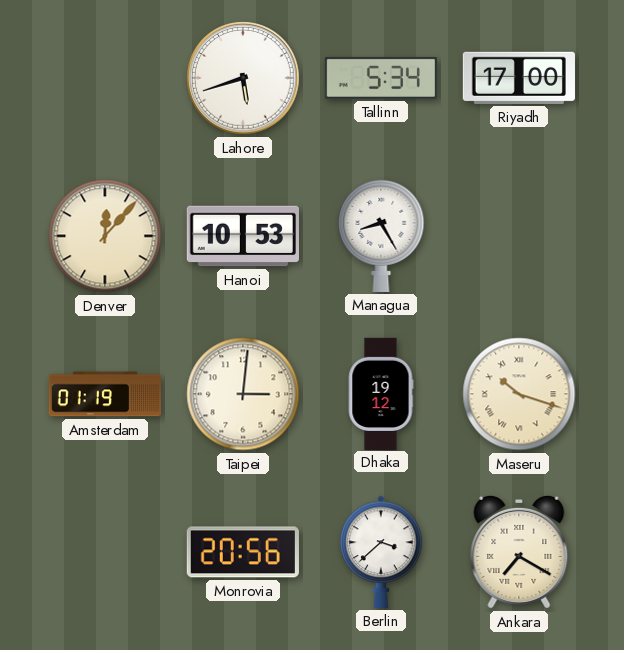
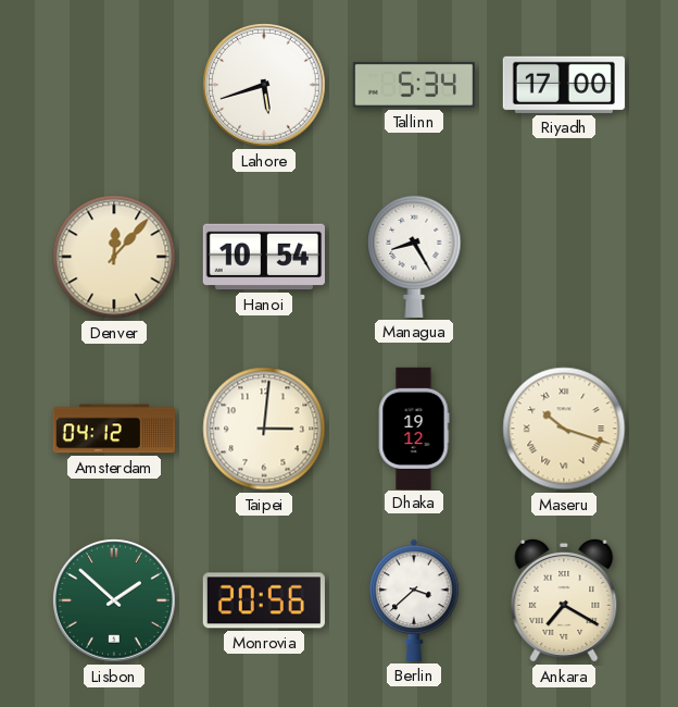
Hanoi: 10:53 -> 10:54
Amsterdam: 01:19 -> 04:12
Lisbon: none -> 1:52
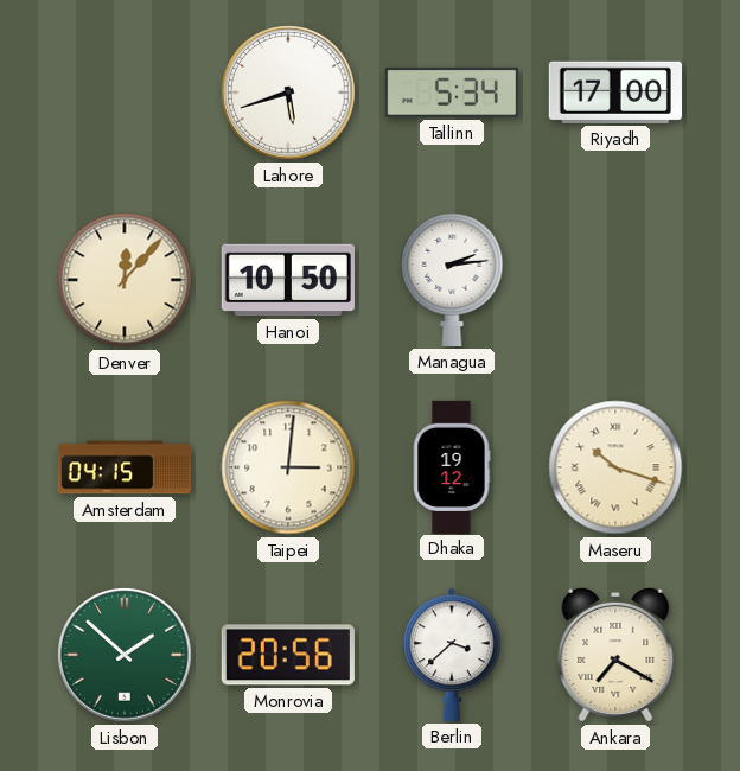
Hanoi: 10:54 -> 10:50
Managua: 8:25 -> 2:14
Amsterdam: 04:12 -> 04:15
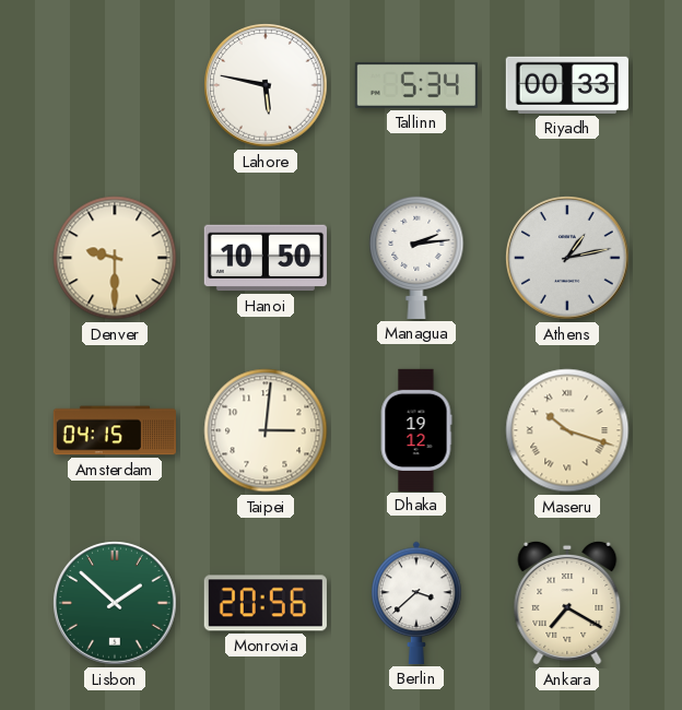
Lahore: 5:42 -> 5:47
Riyadh: 17:00 -> 00:33
Denver: 12:07 -> 9:30
Athens: none -> 1:13
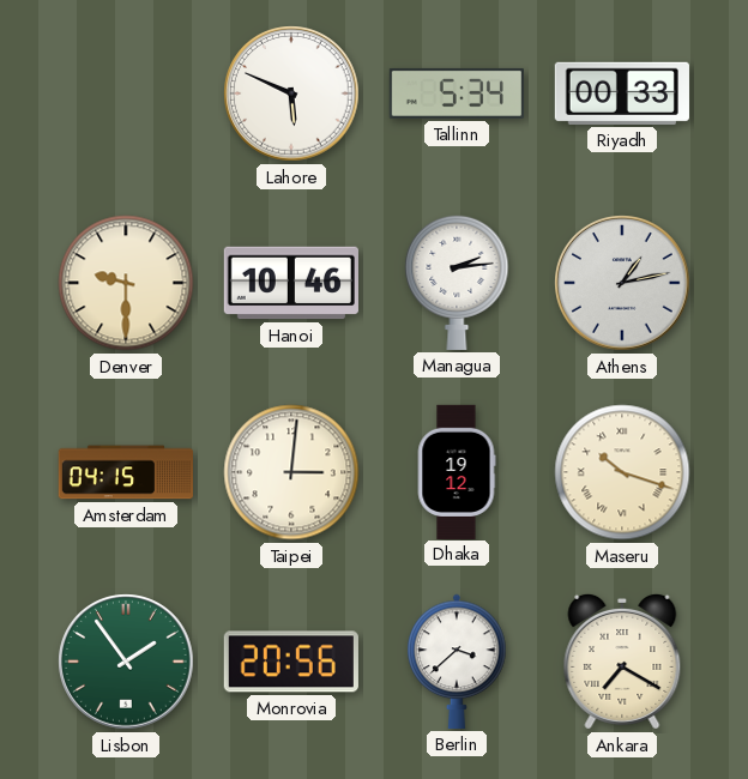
Lahore: 5:47 -> 5:49
Hanoi: 10:50 -> 10:46
Lisbon: 1:52 -> 1:54
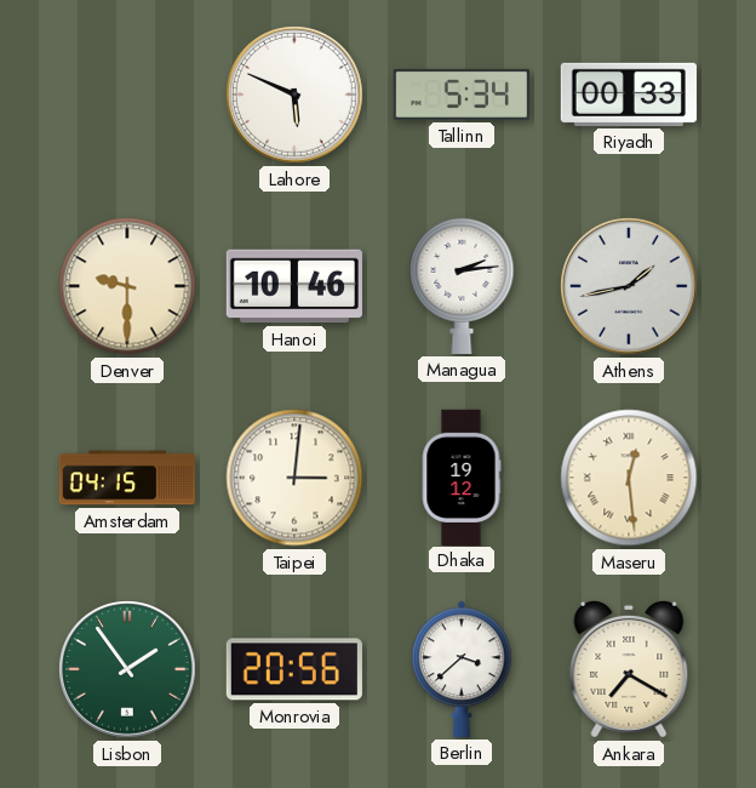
Athens: 1:13 -> 1:43
Maseru: 10:18 -> 12:29
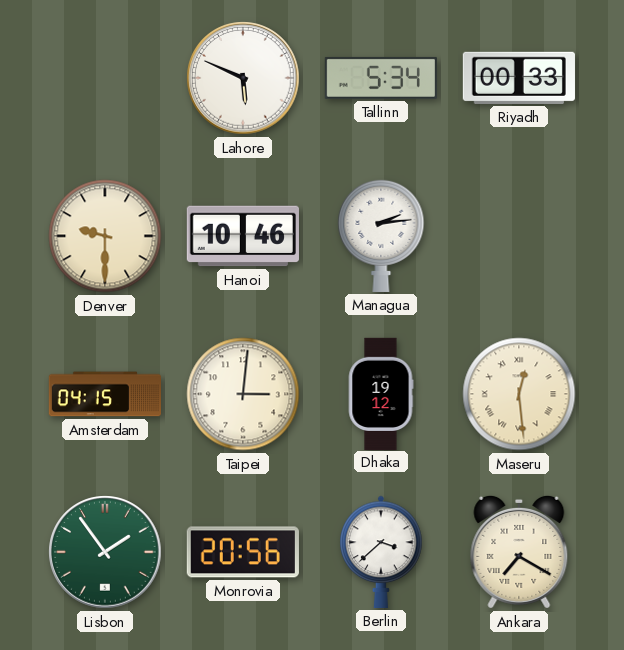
Athens: 1:43 -> none
